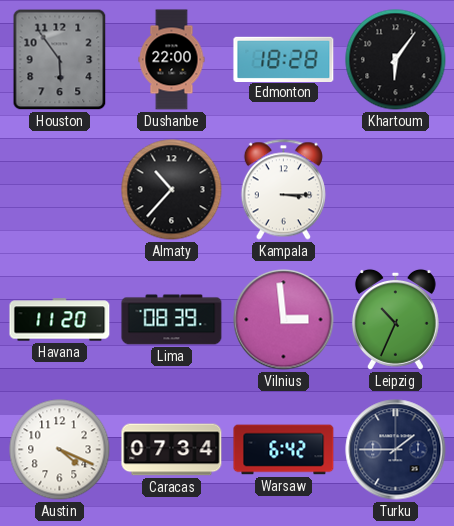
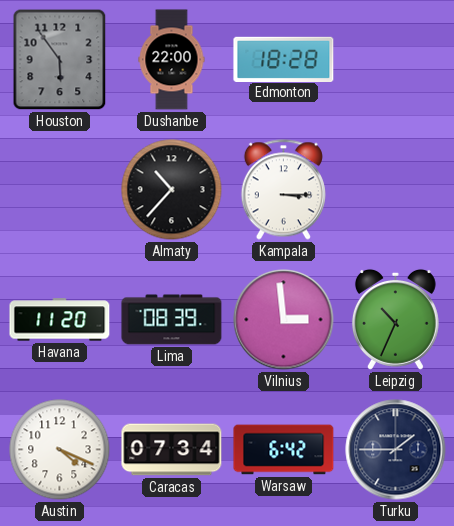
Khartoum: 6:06 -> none
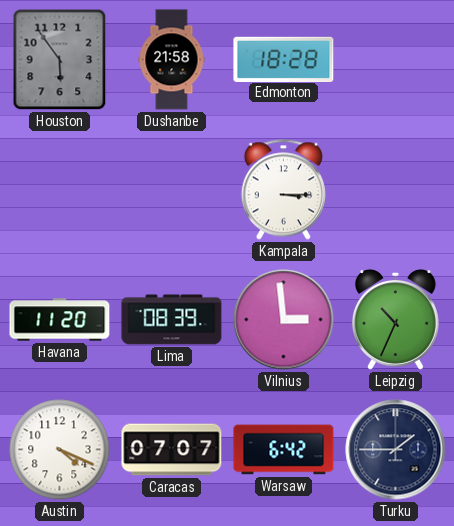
Dushanbe: 22:00 -> 21:58
Almaty: 10:37 -> none
Caracas: 07:34 -> 07:07
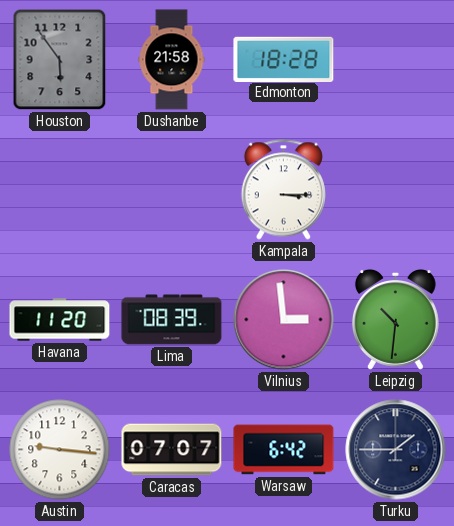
Leipzig: 10:34 -> 10:31
Austin: 4:19 -> 9:16
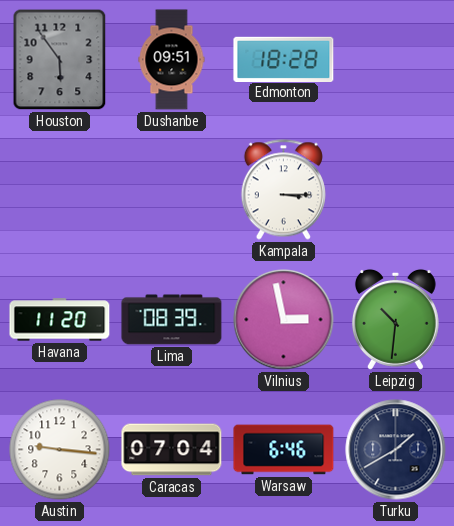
Dushanbe: 21:58 -> 09:51
Vilnius: 2:59 -> 2:58
Caracas: 07:07 -> 07:04
Warsaw: 6:42 -> 6:46
Turku: 1:45 -> 1:40
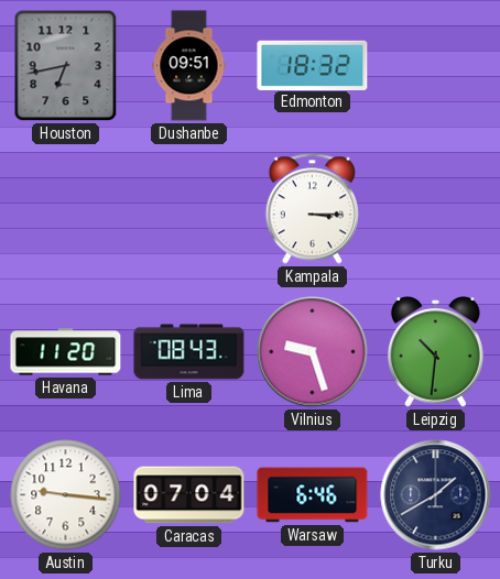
Houston: 5:54 -> 6:43
Edmonton: 18:28 -> 18:32
Lima: 08:39 -> 08:43
Vilnius: 2:58 -> 9:27
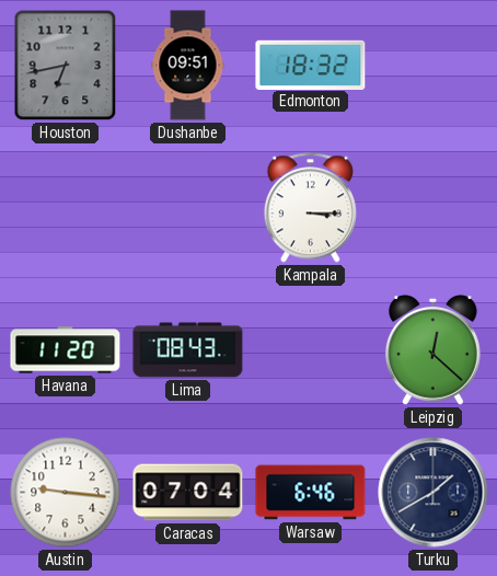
Vilnius: 9:27 -> none
Leipzig: 10:31 -> 12:22
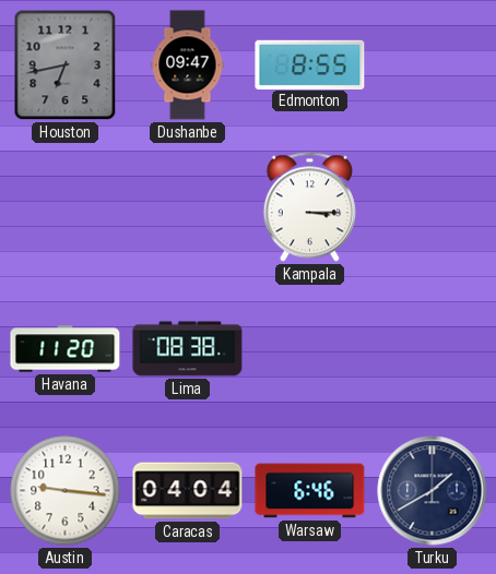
Dushanbe: 09:51 -> 09:47
Edmonton: 18:32 -> 8:55
Lima: 08:43 -> 08:38
Leipzig: 12:22 -> none
Caracas: 07:04 -> 04:04
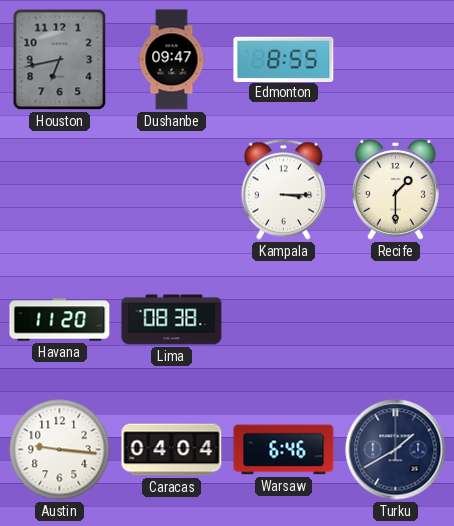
Recife: none -> 1:30
